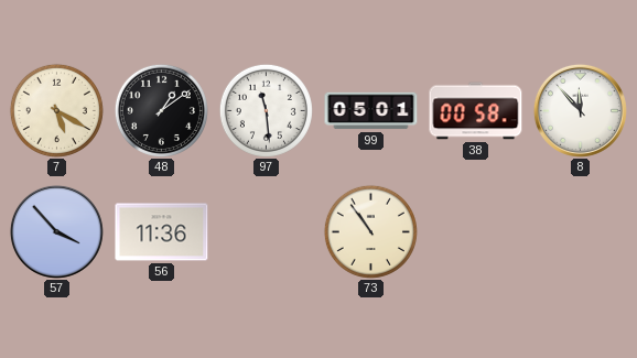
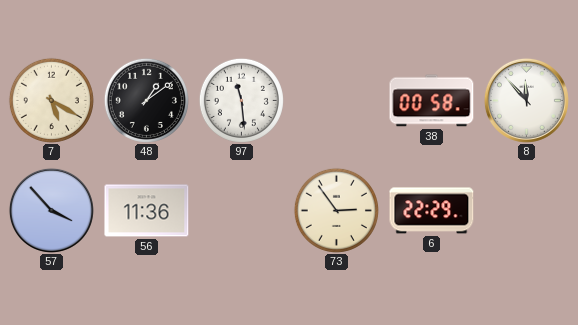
99: 05:01 -> none
73: 10:54 -> 2:54
6: none -> 22:29
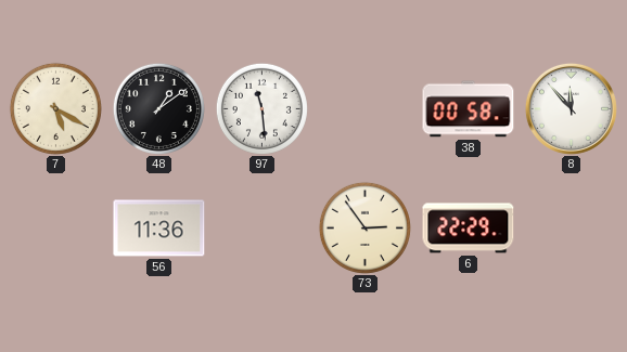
57: 3:53 -> none
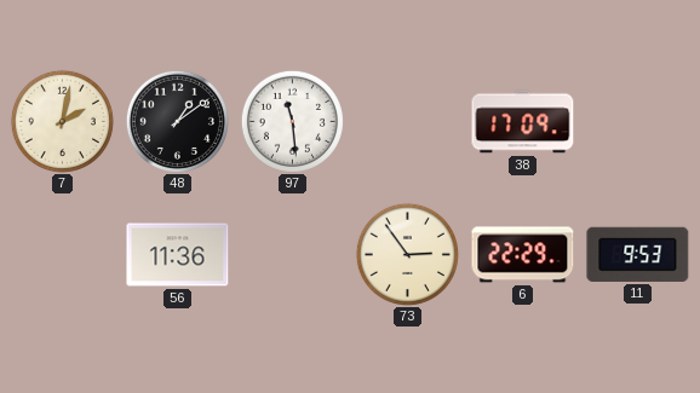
7: 5:20 -> 2:02
38: 00:58 -> 17:09
8: 11:53 -> none
11: none -> 9:53
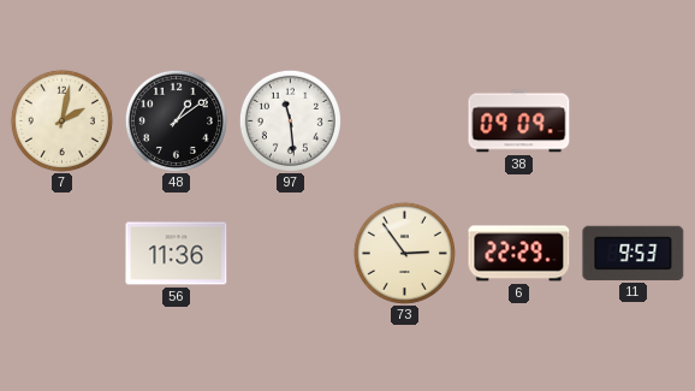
38: 17:09 -> 09:09
